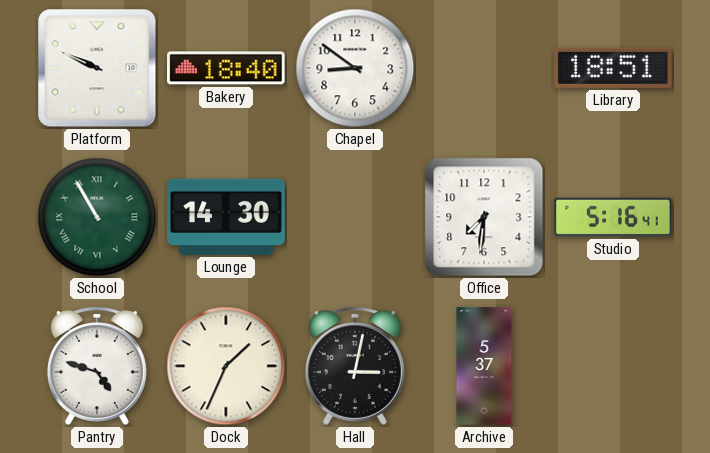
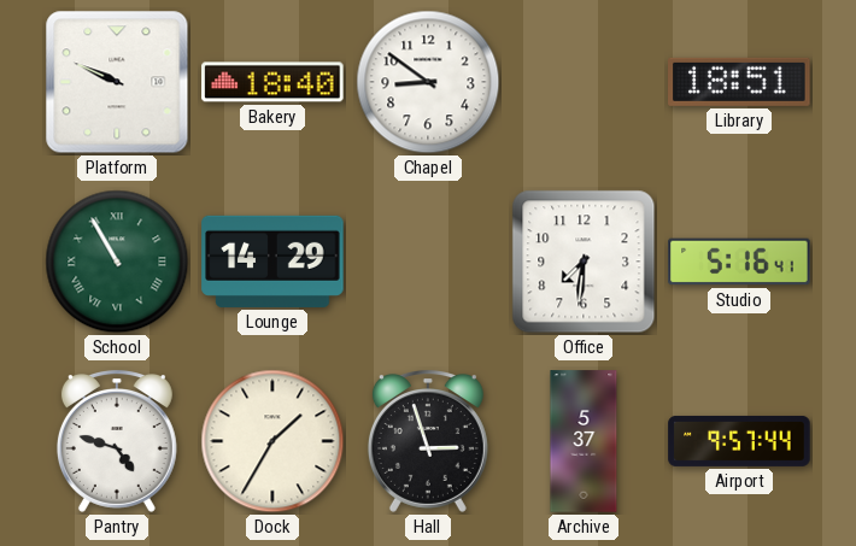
Lounge: 14:30 -> 14:29
Dock: 1:34 -> 1:35
Hall: 3:02 -> 2:57
Airport: none -> 9:57
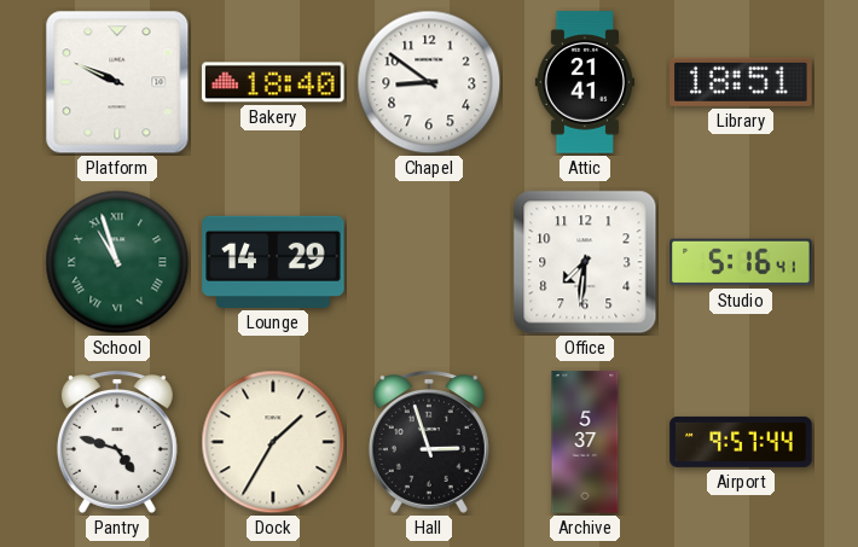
Attic: none -> 21:41
School: 10:55 -> 10:57
